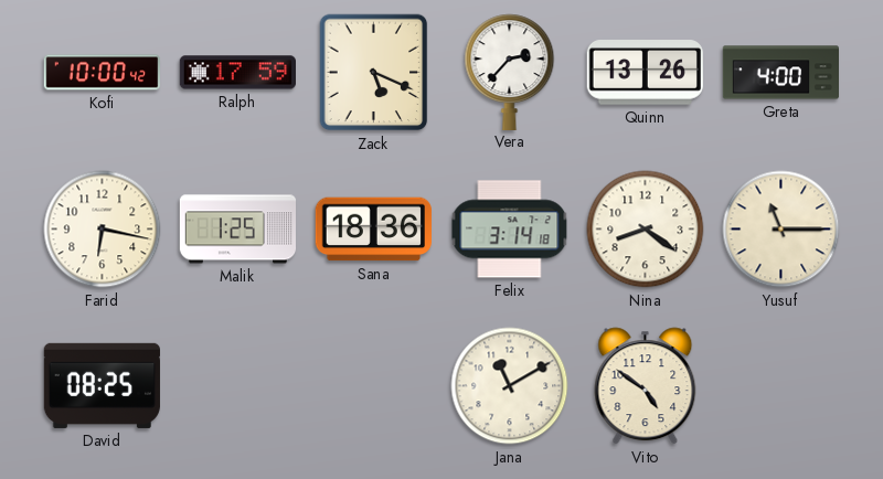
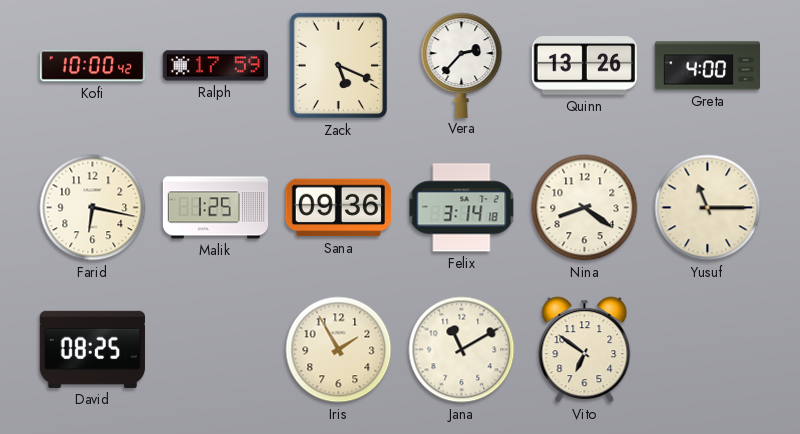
Sana: 18:36 -> 09:36
Iris: none -> 1:55
Vito: 4:51 -> 6:51
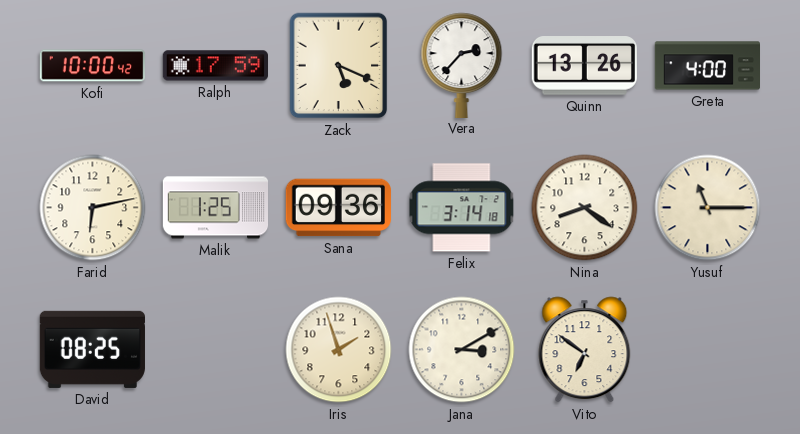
Farid: 6:17 -> 6:13
Iris: 1:55 -> 1:57
Jana: 11:10 -> 3:10
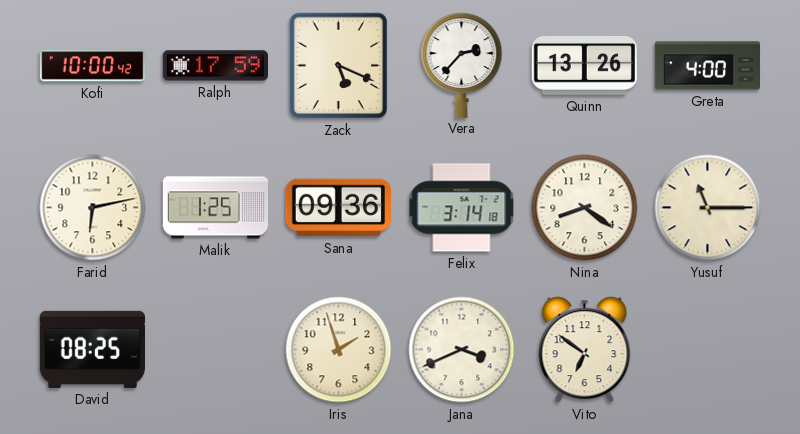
Jana: 3:10 -> 3:41
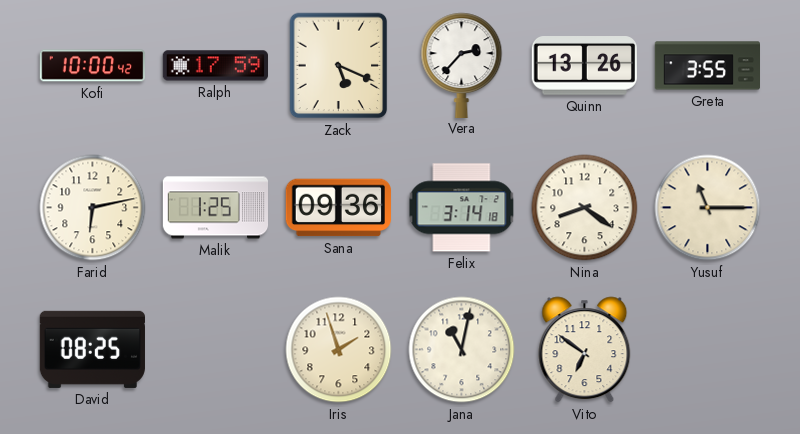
Greta: 4:00 -> 3:55
Jana: 3:41 -> 11:02
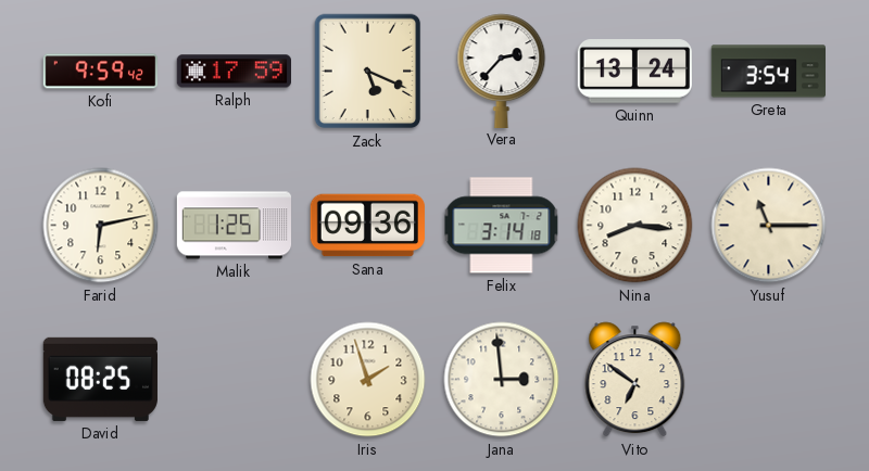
Kofi: 10:00 -> 9:59
Quinn: 13:26 -> 13:24
Greta: 3:55 -> 3:54
Nina: 8:21 -> 8:16
Jana: 11:02 -> 2:59
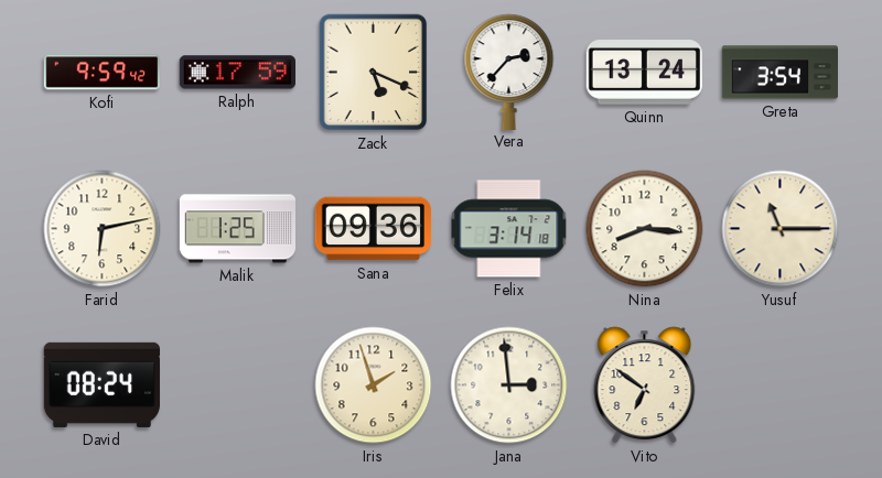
David: 08:25 -> 08:24
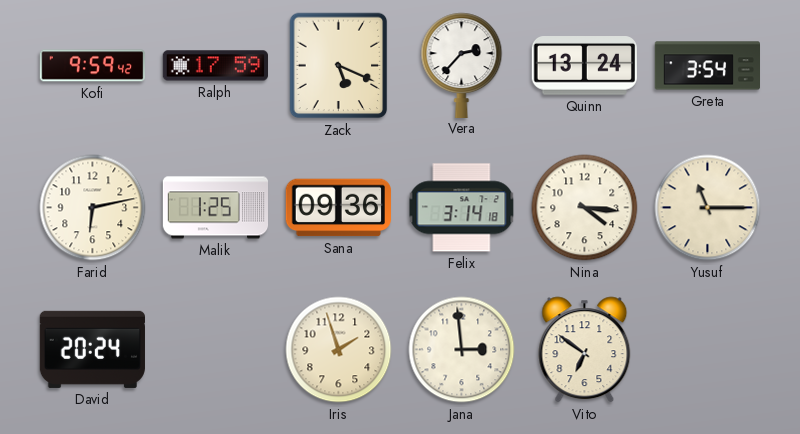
Nina: 8:16 -> 4:16
David: 08:24 -> 20:24
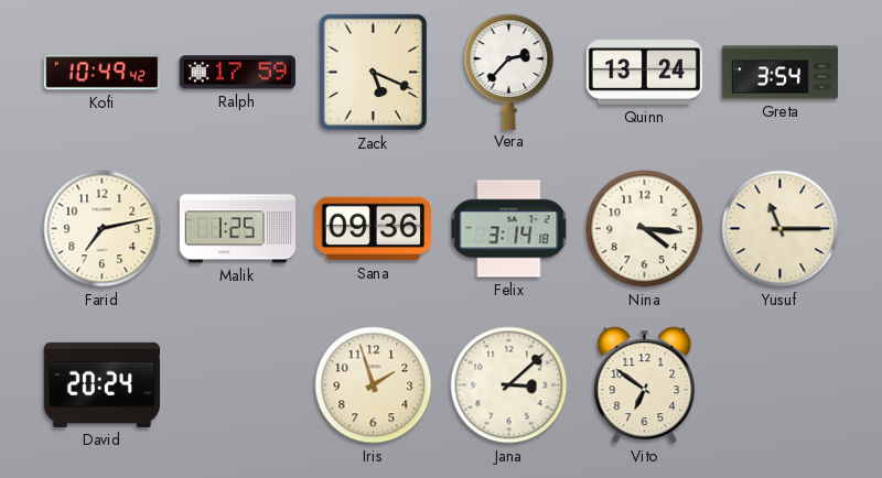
Kofi: 9:59 -> 10:49
Farid: 6:13 -> 7:13
Jana: 2:59 -> 3:08
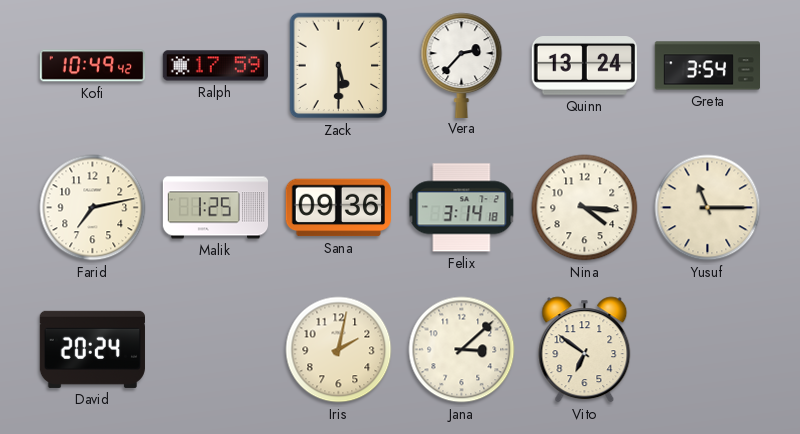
Zack: 5:19 -> 5:30
Iris: 1:57 -> 2:02
